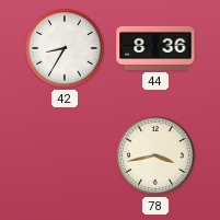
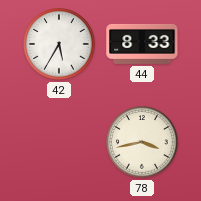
42: 8:35 -> 5:35
44: 8:36 -> 8:33
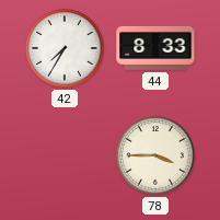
42: 5:35 -> 7:35
78: 3:43 -> 3:45
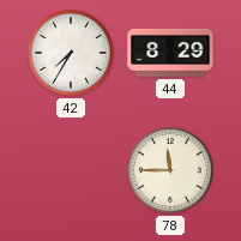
44: 8:33 -> 8:29
78: 3:45 -> 11:45
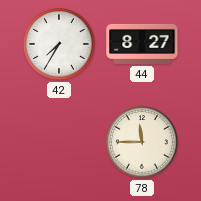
44: 8:29 -> 8:27
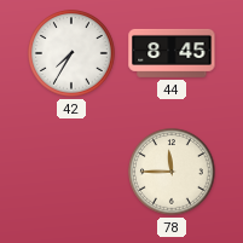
44: 8:27 -> 8:45
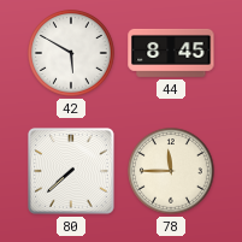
42: 7:35 -> 5:50
80: none -> 7:38
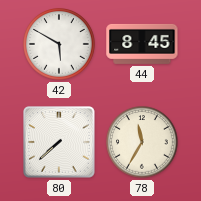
78: 11:45 -> 11:35
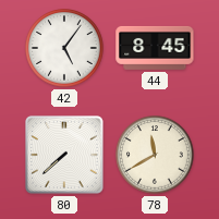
42: 5:50 -> 5:06
78: 11:35 -> 11:40
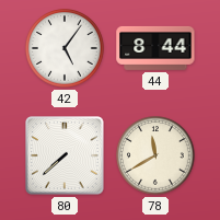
44: 8:45 -> 8:44
